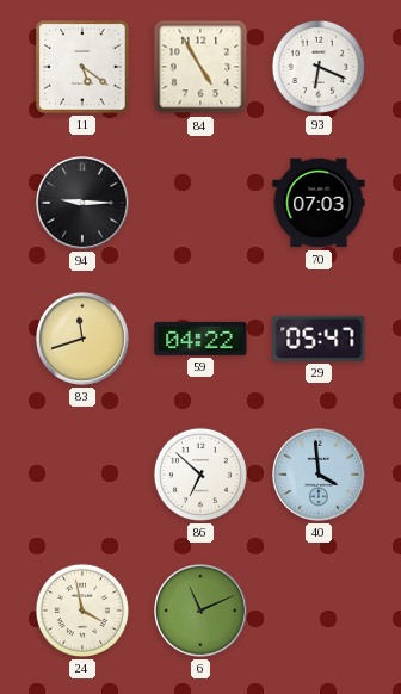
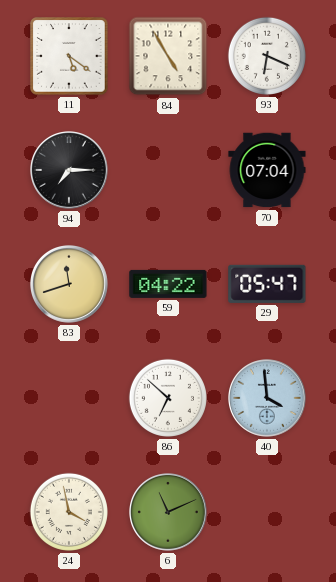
94: 9:15 -> 7:15
70: 07:03 -> 07:04
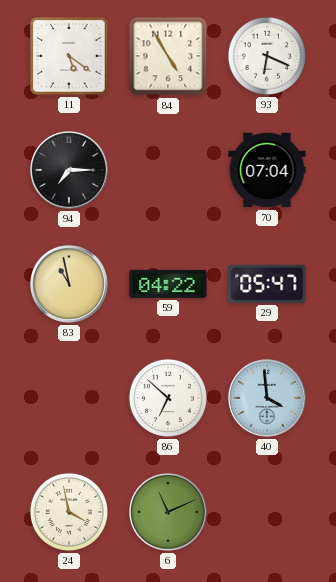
83: 11:42 -> 10:58
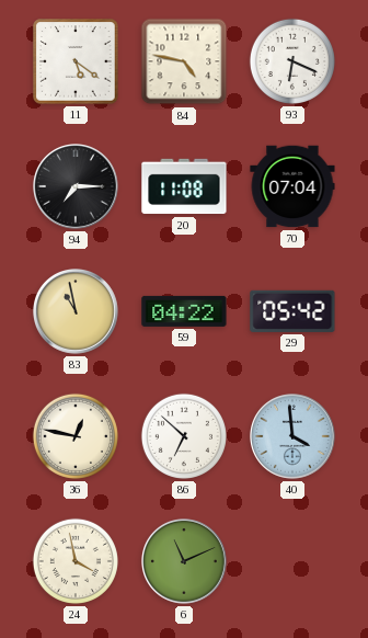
84: 4:55 -> 4:47
20: none -> 11:08
29: 05:47 -> 05:42
36: none -> 12:47
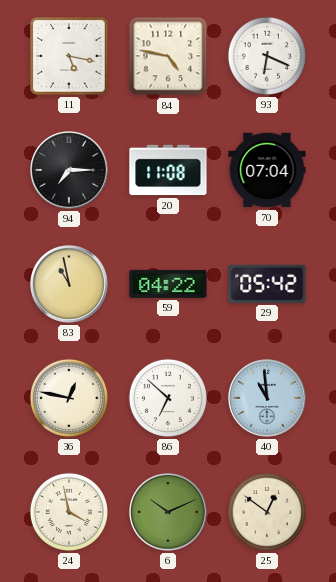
11: 5:21 -> 5:17
40: 3:59 -> 10:59
6: 11:11 -> 10:11
25: none -> 12:51
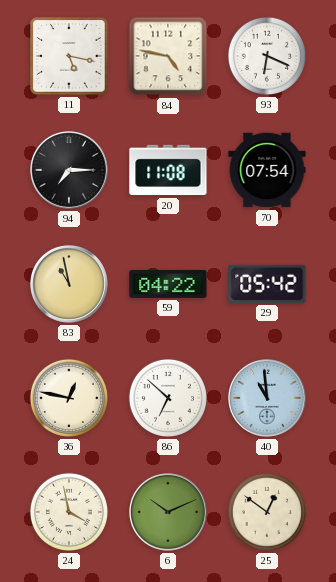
70: 07:04 -> 07:54
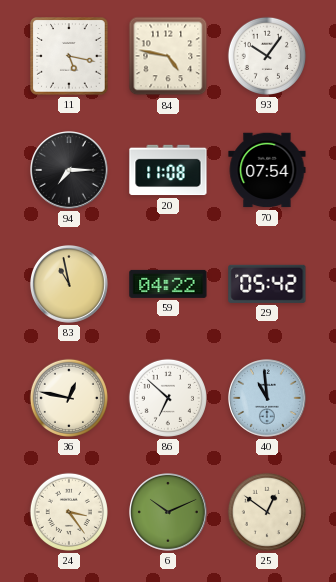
93: 6:19 -> 10:06
24: 3:58 -> 3:24
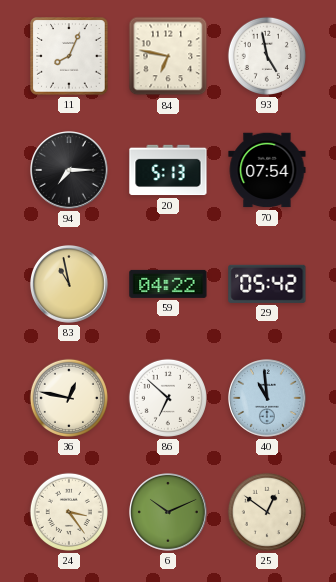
11: 5:17 -> 8:04
84: 4:47 -> 6:47
93: 10:06 -> 4:58
20: 11:08 -> 5:13
